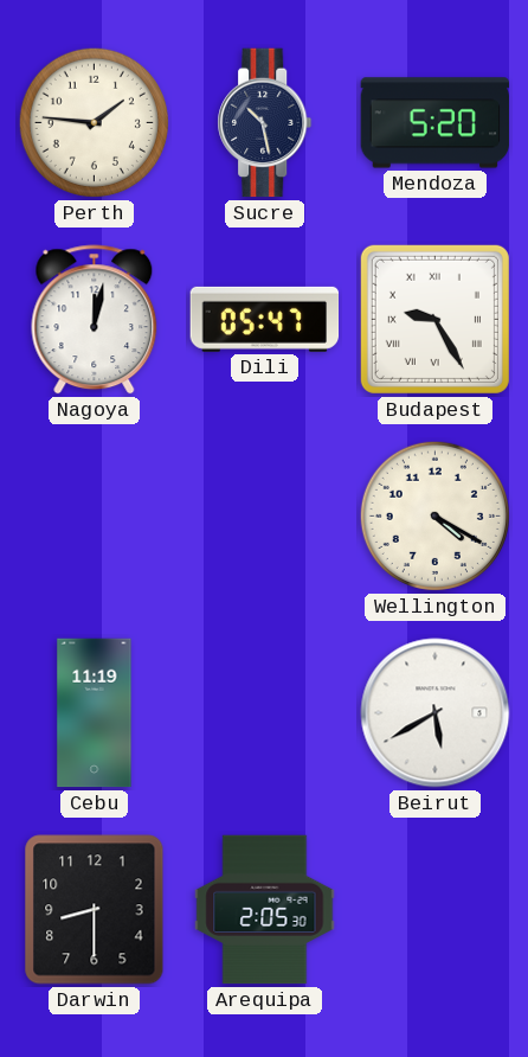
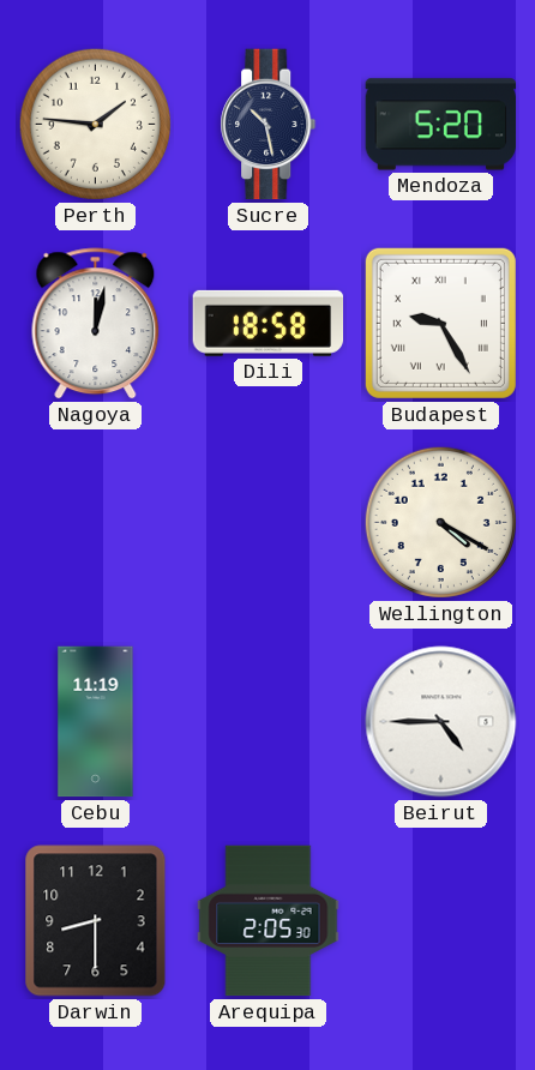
Dili: 05:47 -> 18:58
Beirut: 5:40 -> 4:45
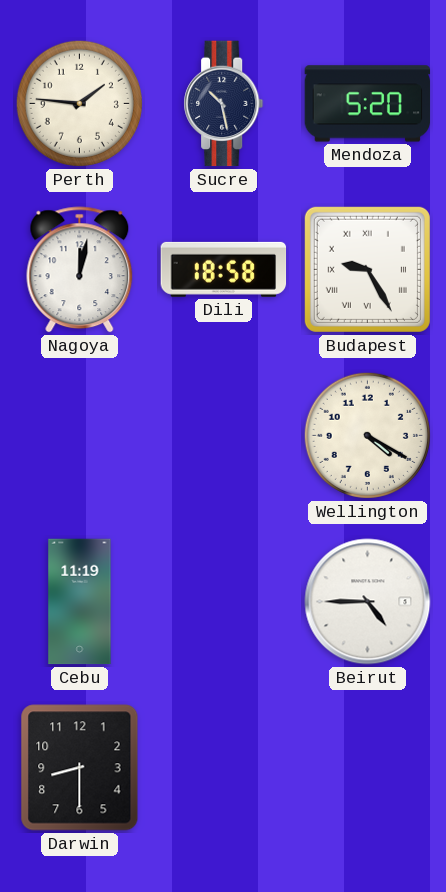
Arequipa: 2:05 -> none
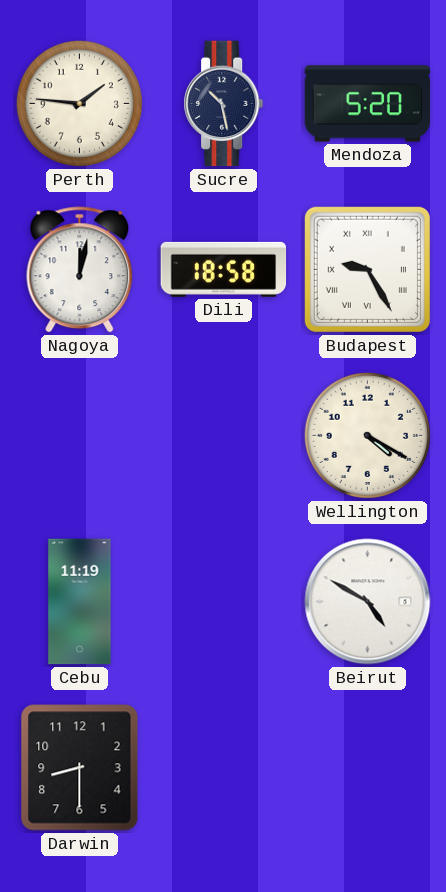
Beirut: 4:45 -> 4:50
